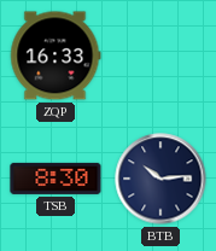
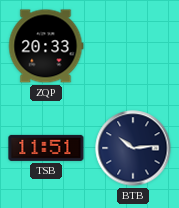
ZQP: 16:33 -> 20:33
TSB: 8:30 -> 11:51
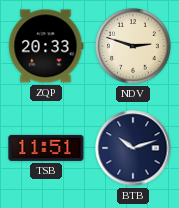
NDV: none -> 2:48
BTB: 10:14 -> 10:12
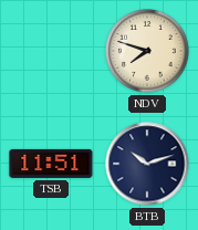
ZQP: 20:33 -> none
NDV: 2:48 -> 7:48
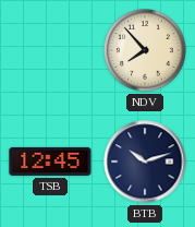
NDV: 7:48 -> 7:53
TSB: 11:51 -> 12:45
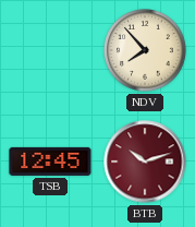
BTB dial: navy -> burgundy
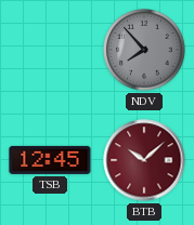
NDV dial: cream -> grey
BTB: 10:12 -> 10:08
